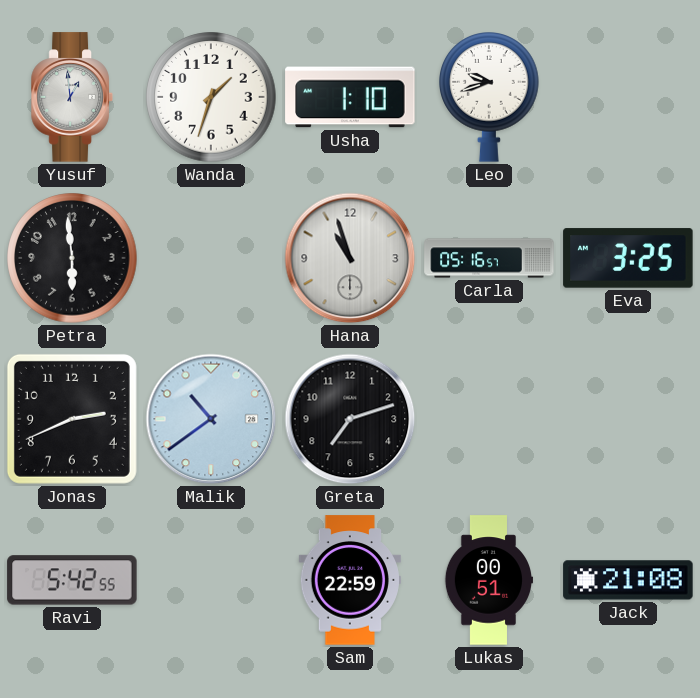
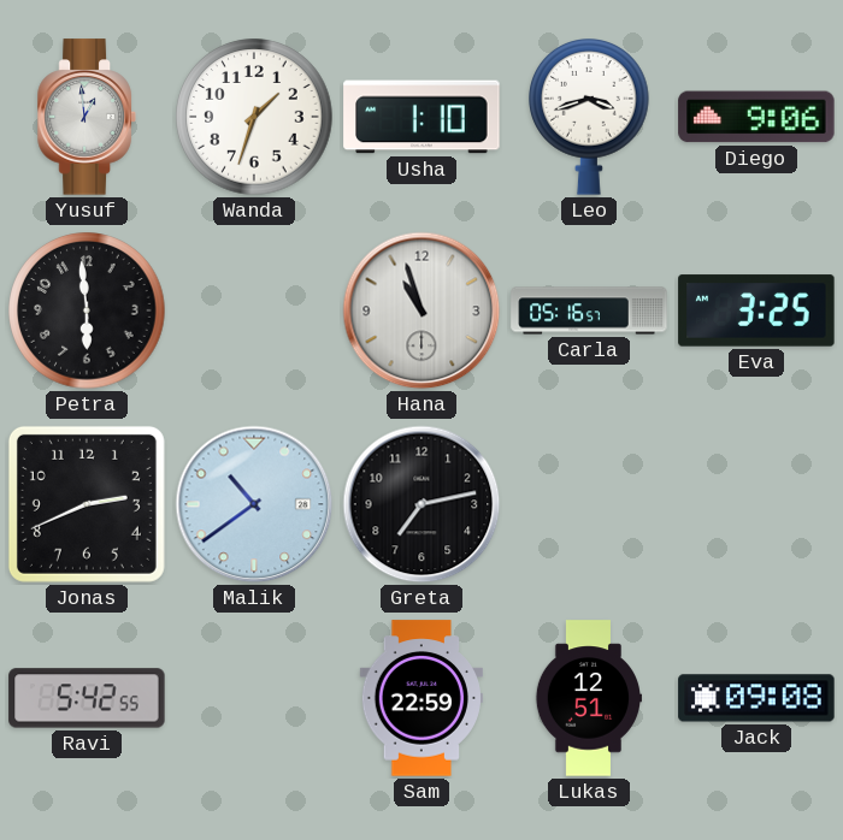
Leo: 9:42 -> 3:42
Diego: none -> 9:06
Greta: 7:12 -> 7:13
Lukas: 00:51 -> 12:51
Jack: 21:08 -> 09:08
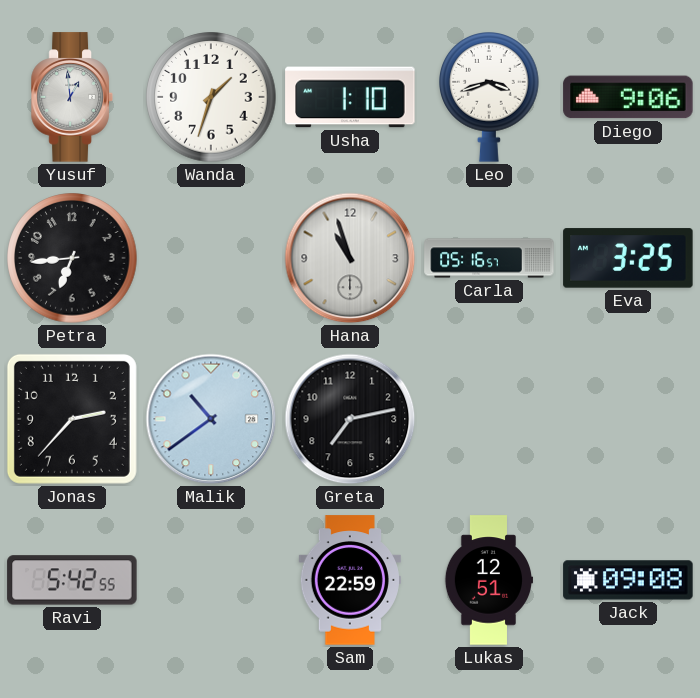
Petra: 5:59 -> 6:44
Jonas: 2:41 -> 2:37
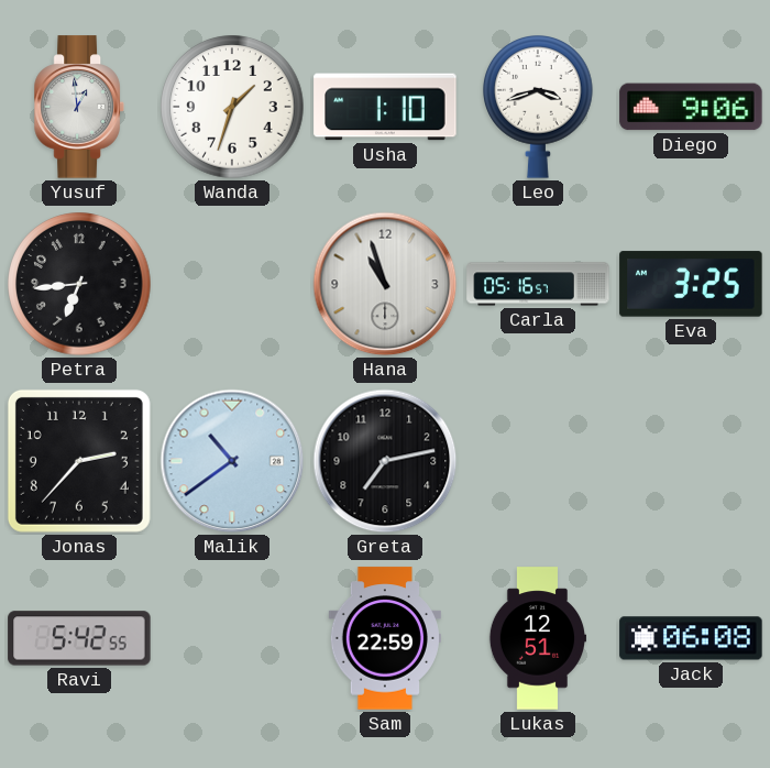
Jack: 09:08 -> 06:08
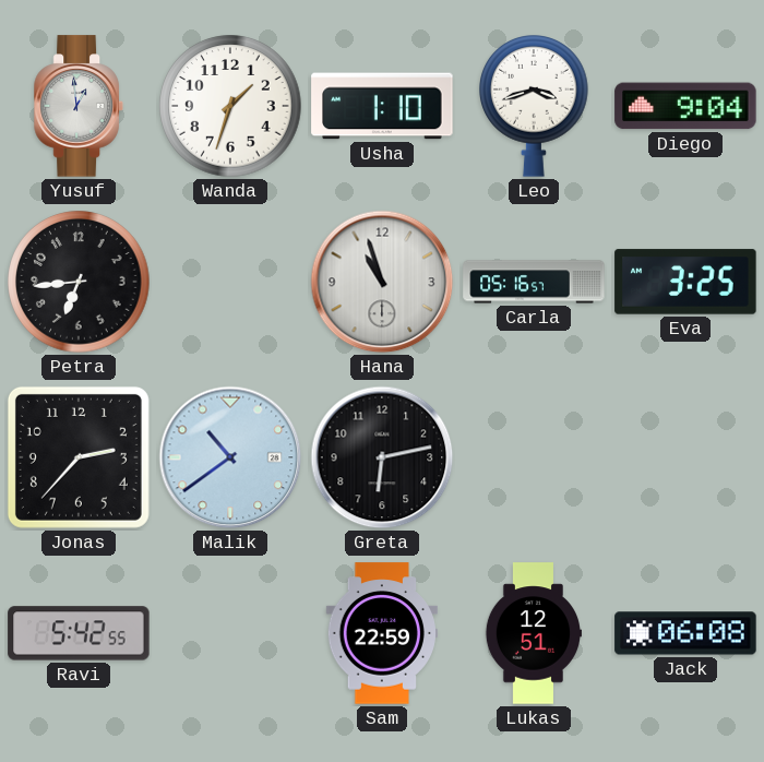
Diego: 9:06 -> 9:04
Greta: 7:13 -> 6:13
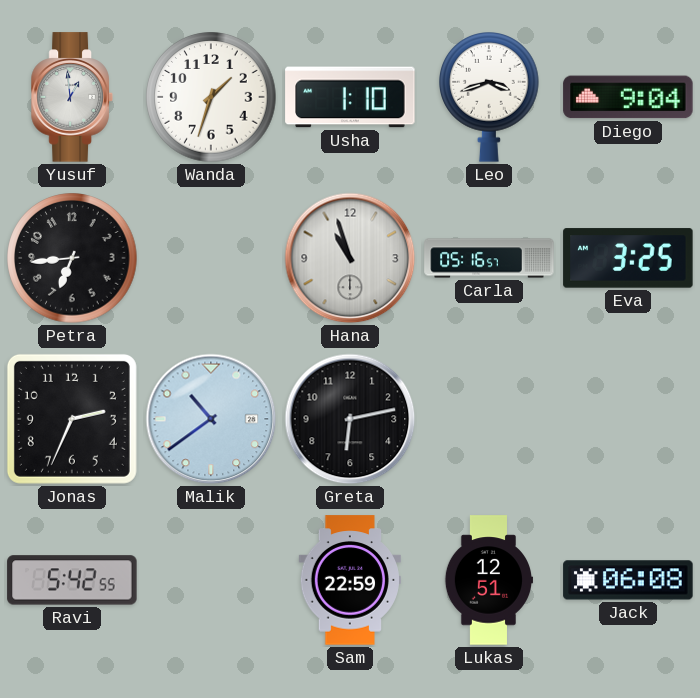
Jonas: 2:37 -> 2:34
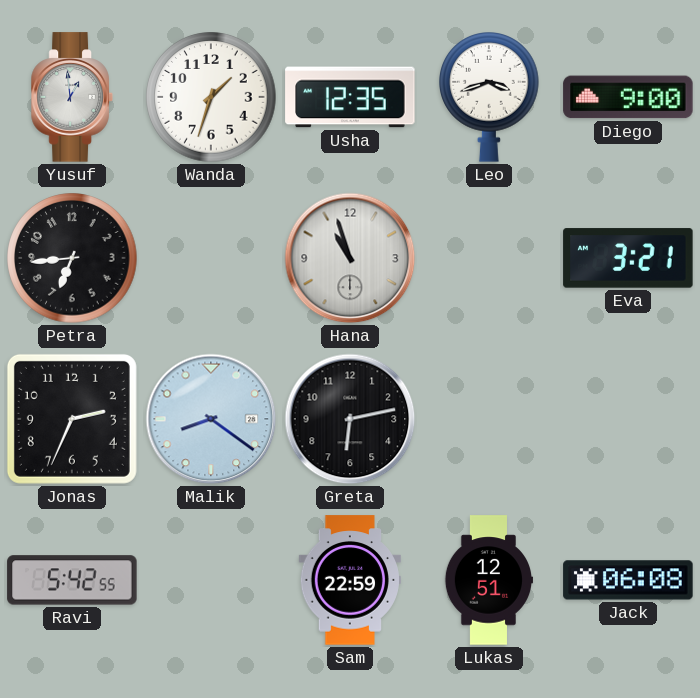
Usha: 1:10 -> 12:35
Diego: 9:04 -> 9:00
Carla: 05:16 -> none
Eva: 3:25 -> 3:21
Malik: 10:39 -> 8:21
